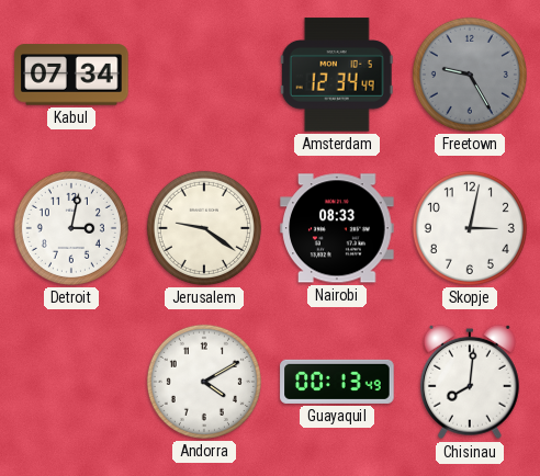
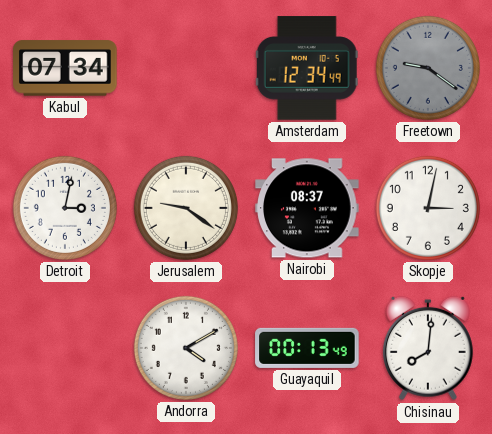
Freetown: 9:25 -> 9:21
Nairobi: 08:33 -> 08:37
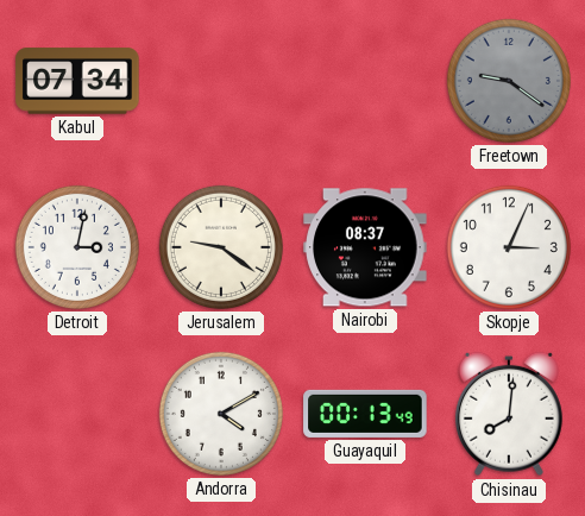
Amsterdam: 12:34 -> none
Skopje: 3:02 -> 3:04
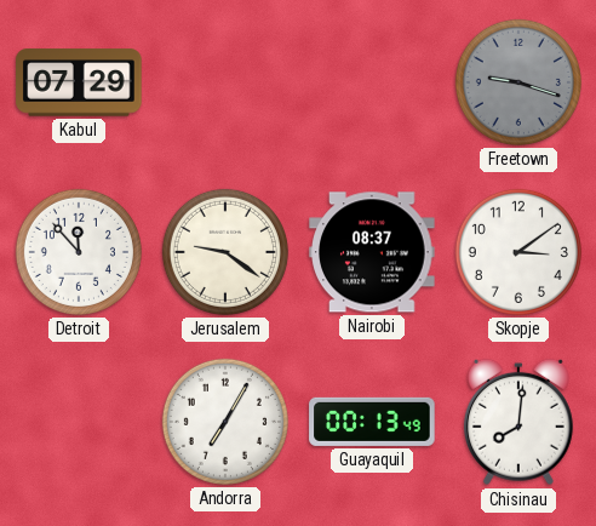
Kabul: 07:34 -> 07:29
Freetown: 9:21 -> 9:18
Detroit: 3:02 -> 11:53
Skopje: 3:04 -> 3:09
Andorra: 4:10 -> 7:05
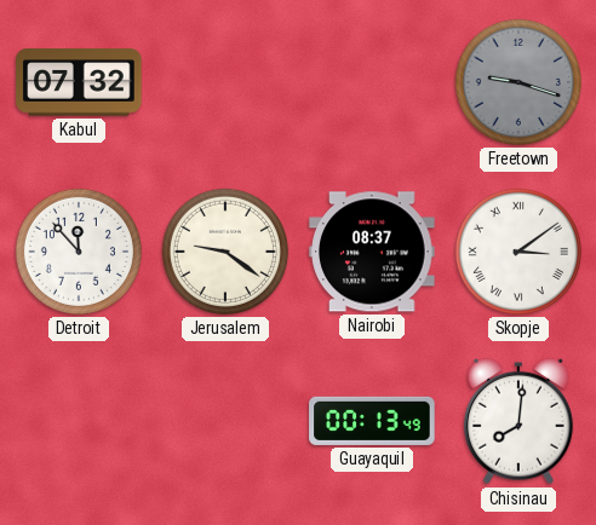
Kabul: 07:29 -> 07:32
Skopje numerals: Arabic -> Roman
Andorra: 7:05 -> none
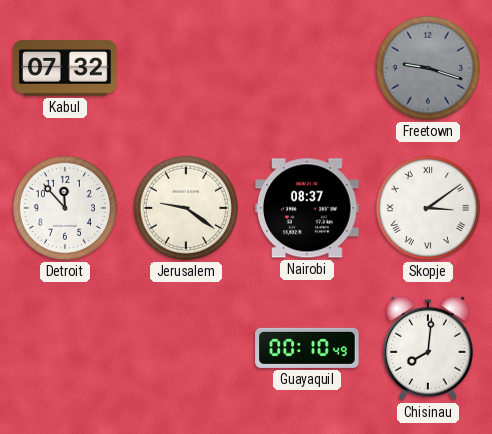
Guayaquil: 00:13 -> 00:10
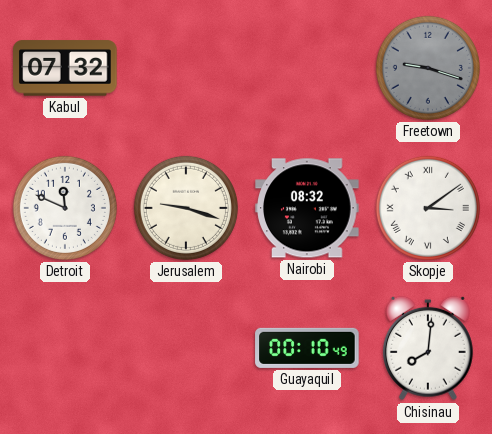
Detroit: 11:53 -> 11:49
Jerusalem: 9:21 -> 9:18
Nairobi: 08:37 -> 08:32
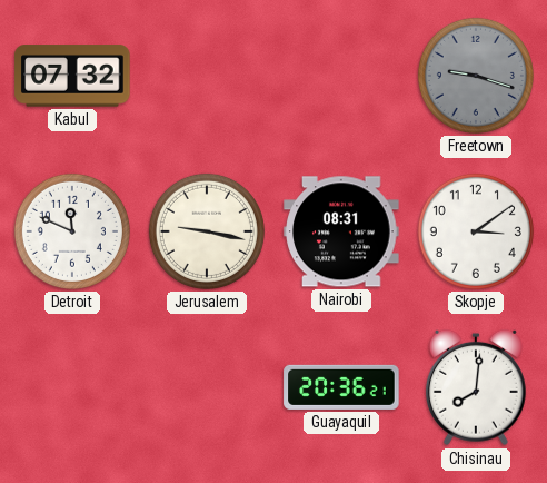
Jerusalem: 9:18 -> 9:17
Nairobi: 08:32 -> 08:31
Skopje numerals: Roman -> Arabic
Guayaquil: 00:10 -> 20:36
